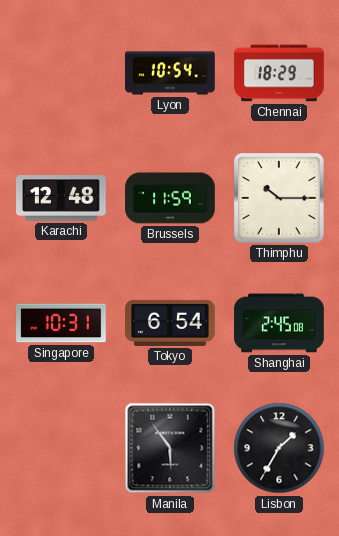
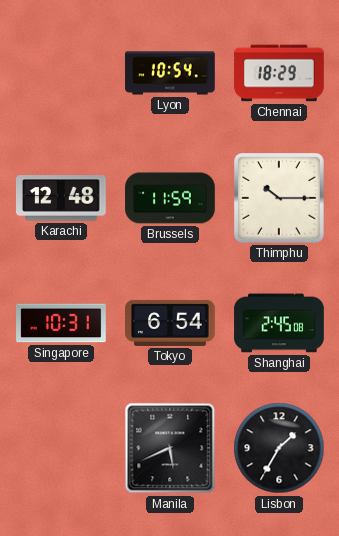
Manila: 5:54 -> 5:41
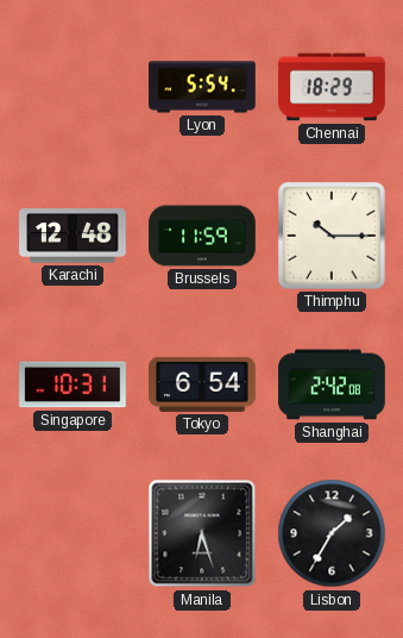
Lyon: 10:54 -> 5:54
Shanghai: 2:45 -> 2:42
Manila: 5:41 -> 6:27
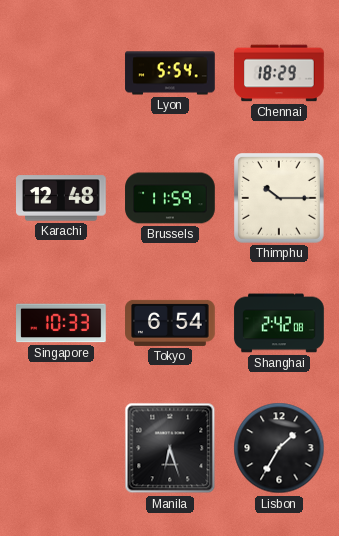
Singapore: 10:31 -> 10:33
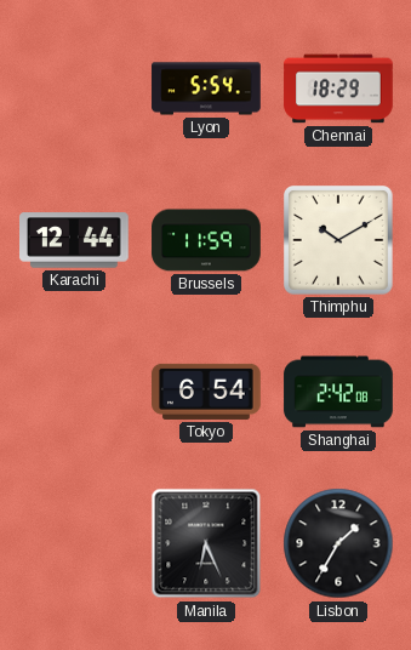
Karachi: 12:48 -> 12:44
Thimphu: 10:15 -> 10:10
Singapore: 10:33 -> none
Manila: 6:27 -> 6:26
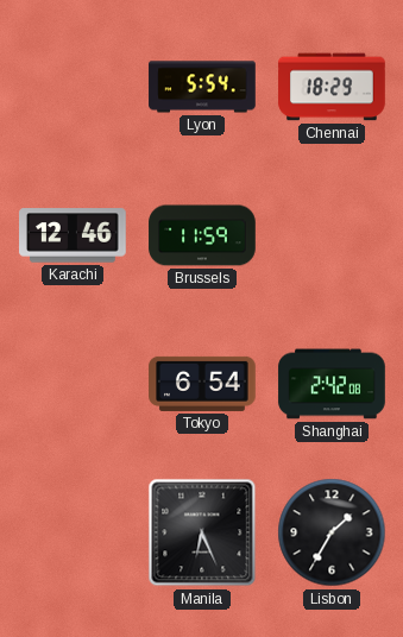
Karachi: 12:44 -> 12:46
Thimphu: 10:10 -> none
